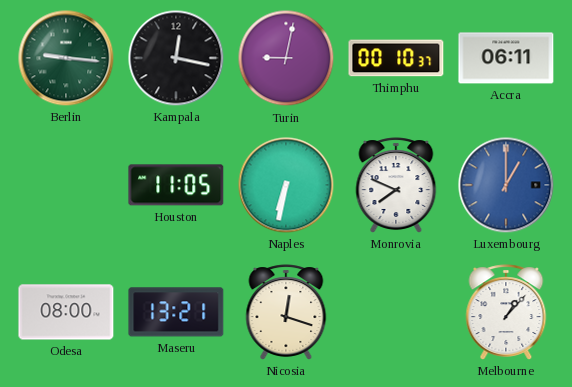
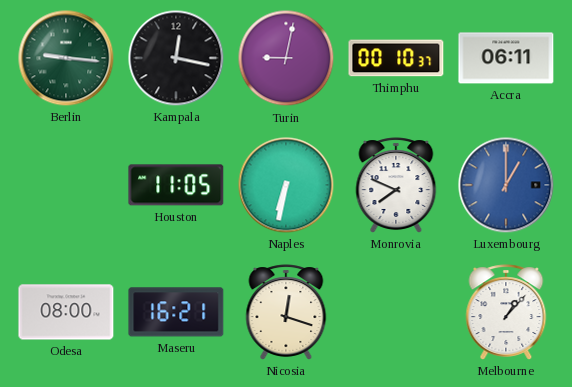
Maseru: 13:21 -> 16:21
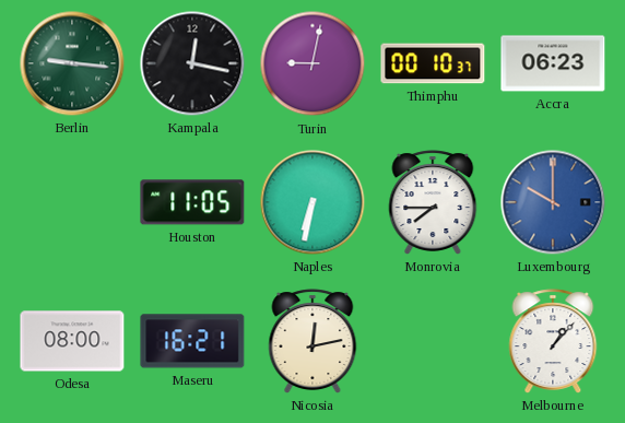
Accra: 06:11 -> 06:23
Monrovia: 7:49 -> 7:45
Luxembourg: 1:00 -> 10:00
Nicosia: 12:18 -> 12:13
